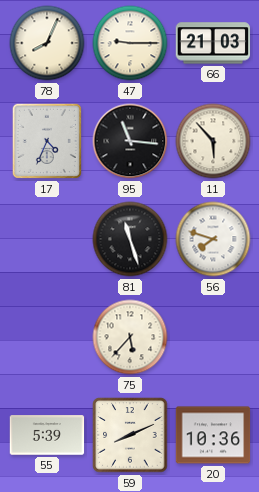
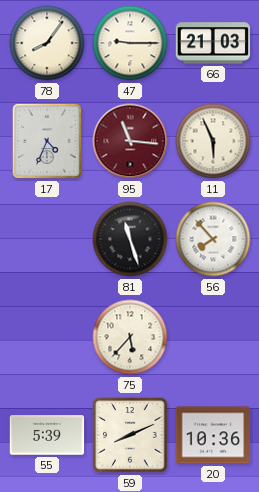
78: 8:04 -> 8:06
95 dial: black -> burgundy
11: 5:53 -> 5:56
56: 7:48 -> 7:53
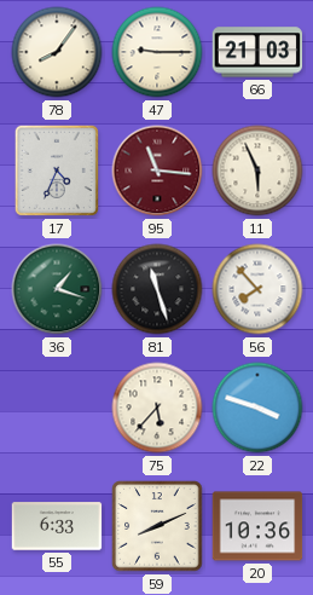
36: none -> 1:18
22: none -> 3:48
55: 5:39 -> 6:33
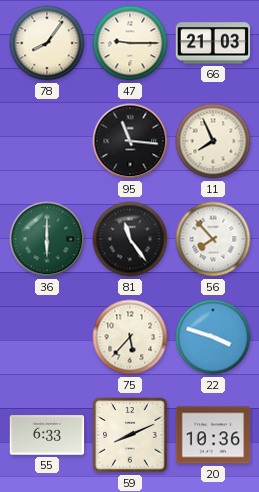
17: 4:34 -> none
95 dial: burgundy -> black
11: 5:56 -> 7:56
36: 1:18 -> 6:00
81: 11:27 -> 11:24
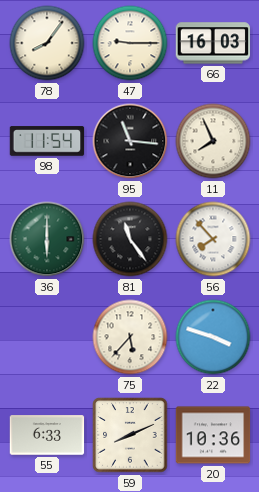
66: 21:03 -> 16:03
98: none -> 11:54
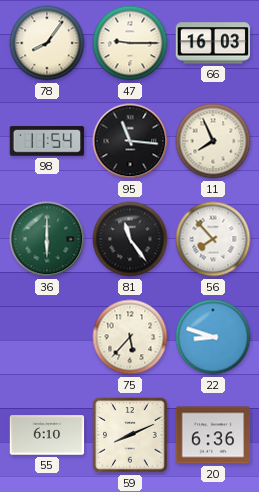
22: 3:48 -> 8:48
55: 6:33 -> 6:10
20: 10:36 -> 6:36
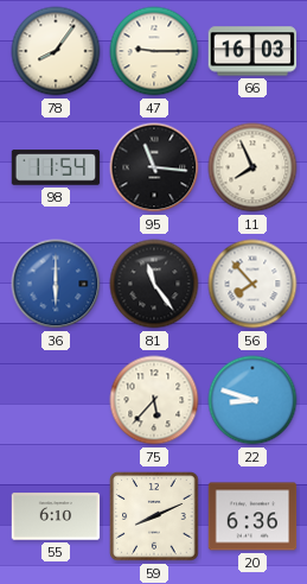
36 dial: green -> blue
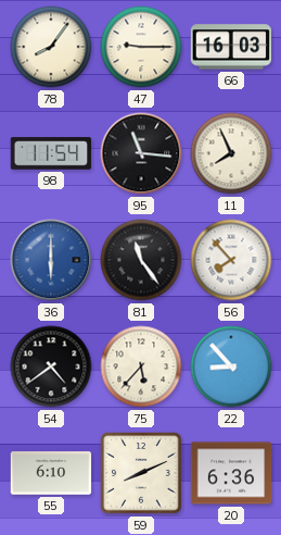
54: none -> 4:39
22: 8:48 -> 8:53
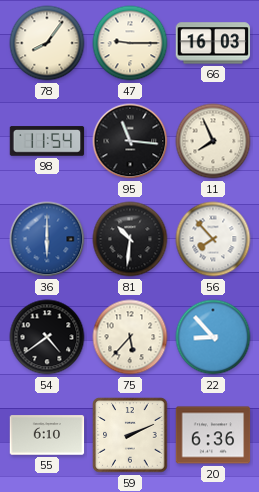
81: 11:24 -> 10:31
59: 8:11 -> 2:11
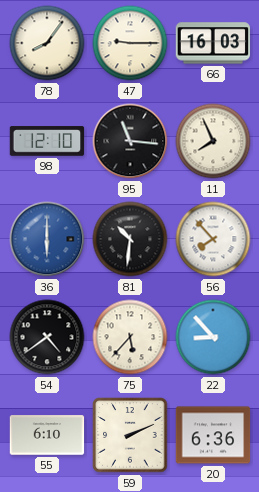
98: 11:54 -> 12:10
